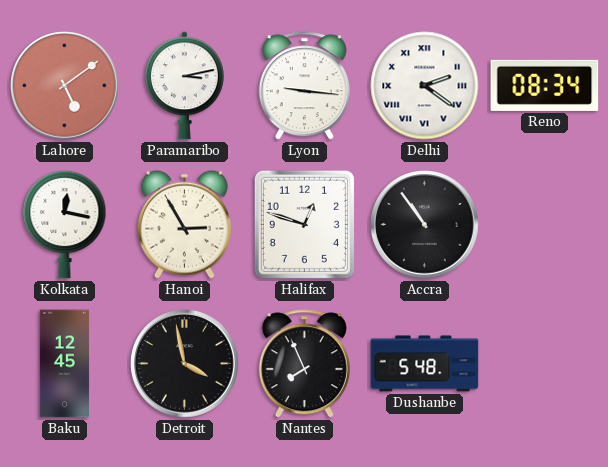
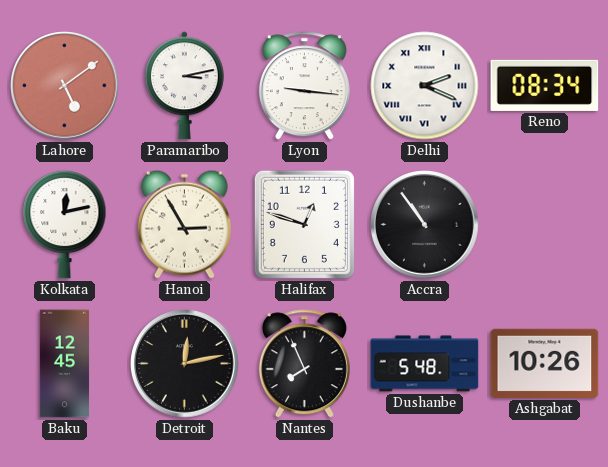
Delhi: 2:21 -> 2:19
Kolkata: 12:17 -> 12:13
Detroit: 3:58 -> 12:13
Ashgabat: none -> 10:26
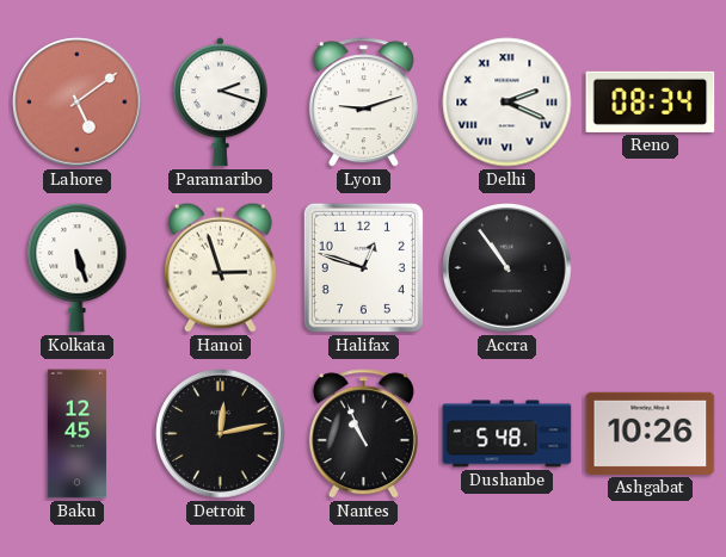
Paramaribo: 3:13 -> 2:18
Lyon: 9:16 -> 9:12
Kolkata: 12:13 -> 5:27
Hanoi: 2:55 -> 2:57
Nantes: 7:56 -> 10:56
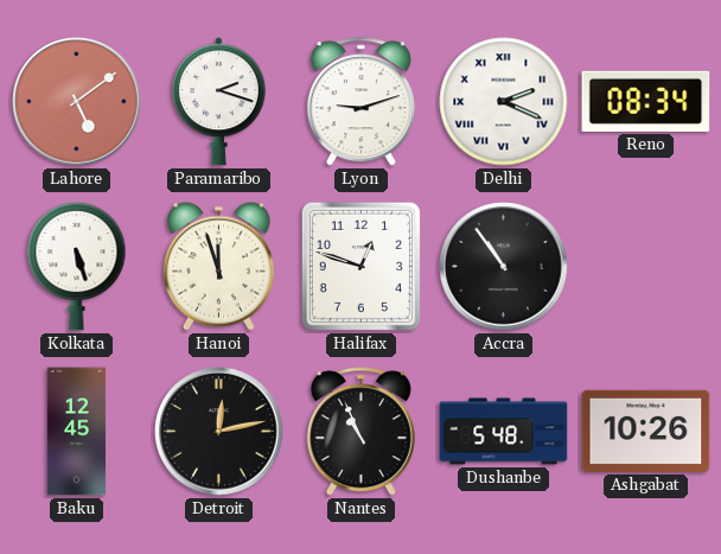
Hanoi: 2:57 -> 11:57
